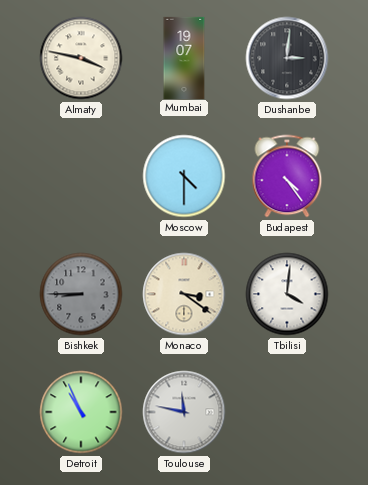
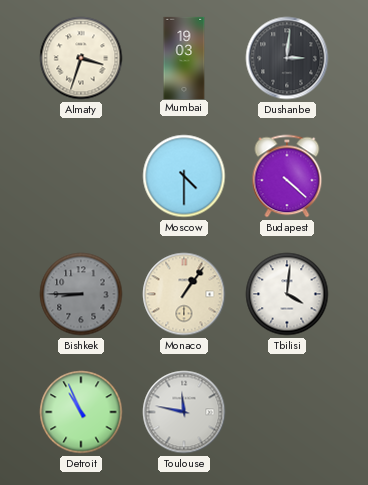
Almaty: 3:47 -> 3:33
Mumbai: 19:07 -> 19:03
Budapest: 4:24 -> 4:22
Monaco: 3:21 -> 1:06
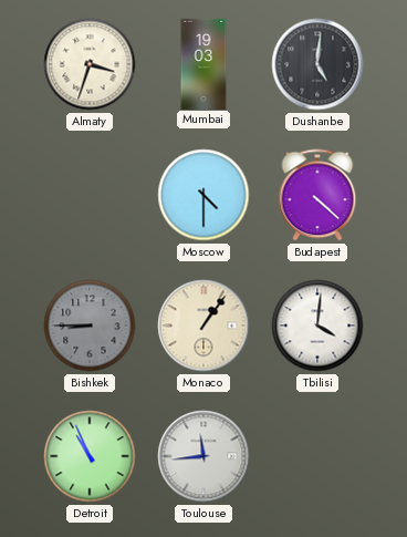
Dushanbe: 3:01 -> 5:01
Toulouse: 11:47 -> 11:44
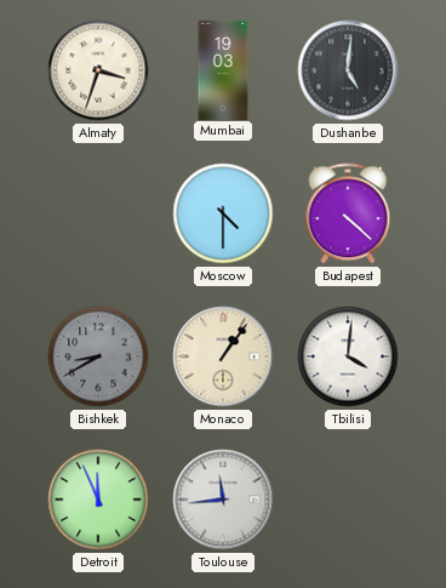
Bishkek: 8:45 -> 8:40
Detroit: 10:56 -> 11:56
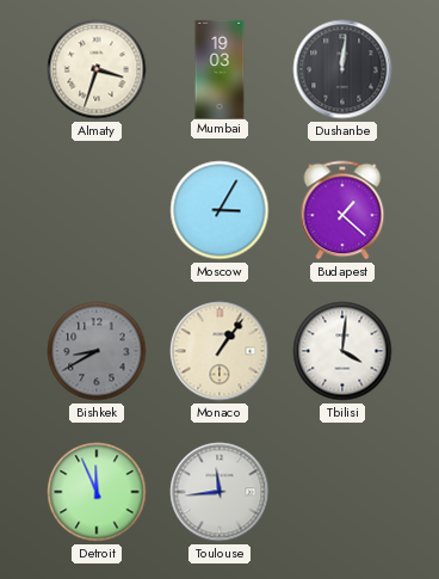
Dushanbe: 5:01 -> 12:01
Moscow: 4:30 -> 3:05
Budapest: 4:22 -> 1:22
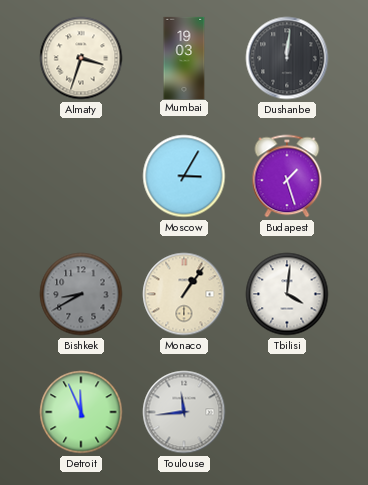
Budapest: 1:22 -> 1:27
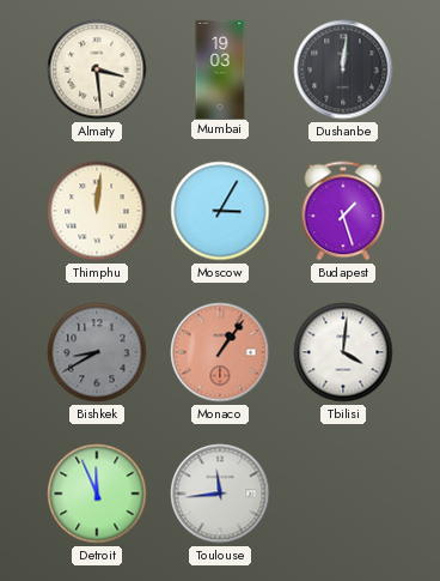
Almaty: 3:33 -> 3:29
Thimphu: none -> 12:01
Monaco dial: cream -> salmon
